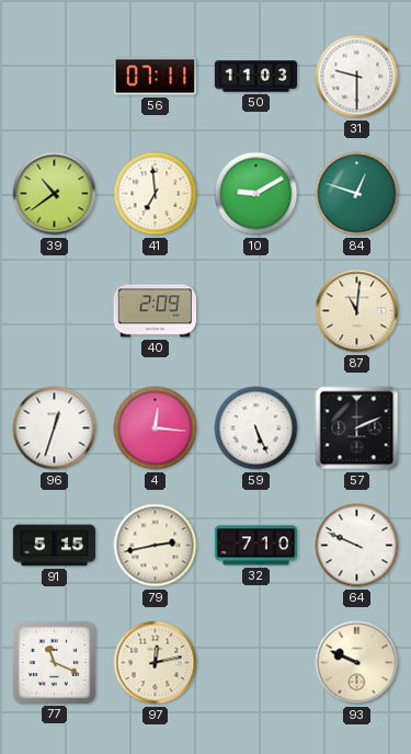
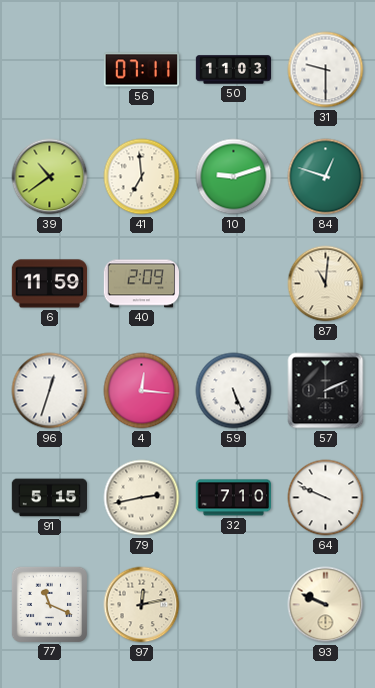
10: 9:10 -> 9:12
6: none -> 11:59
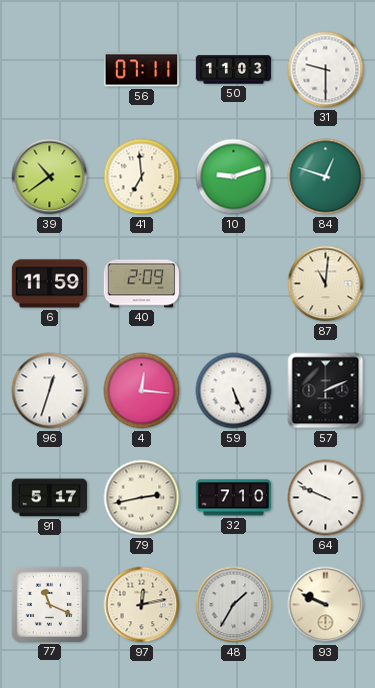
91: 5:15 -> 5:17
48: none -> 1:35
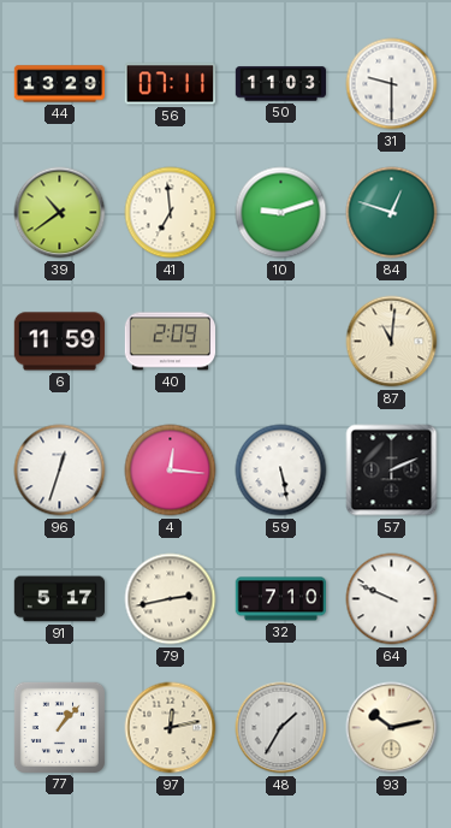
44: none -> 13:29
59: 5:26 -> 5:28
77: 11:19 -> 1:07
93: 9:49 -> 10:13
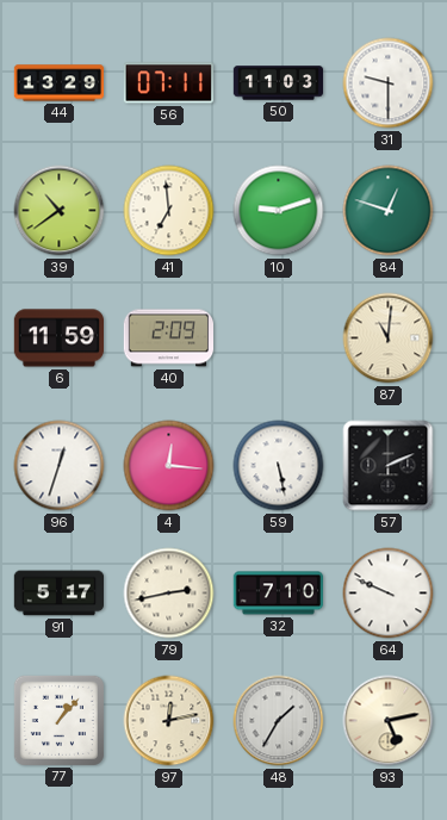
93: 10:13 -> 5:13
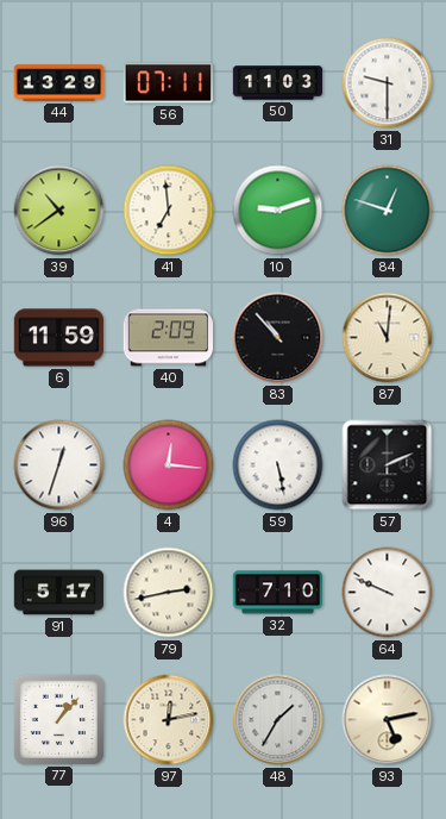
83: none -> 10:53
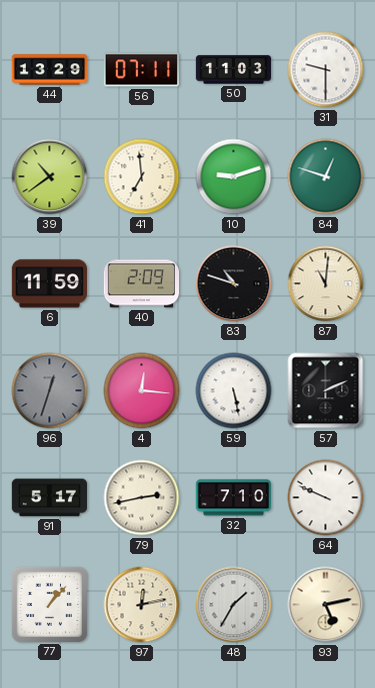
83: 10:53 -> 10:48
96 dial: white -> grey
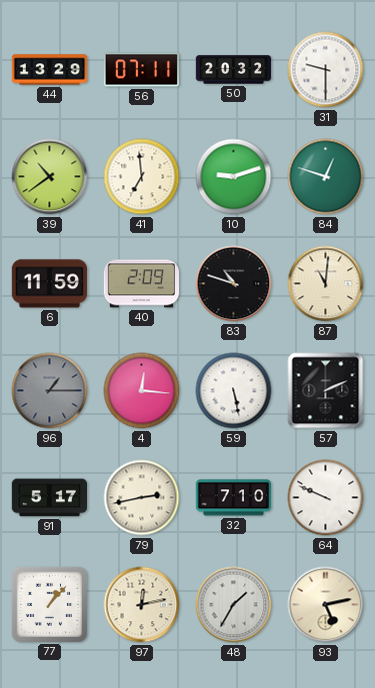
50: 11:03 -> 20:32
96: 12:33 -> 1:15
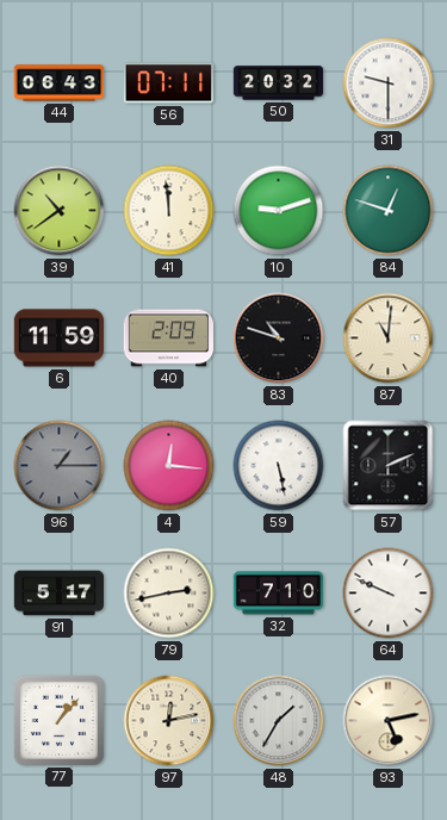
44: 13:29 -> 06:43
41: 6:59 -> 11:59
